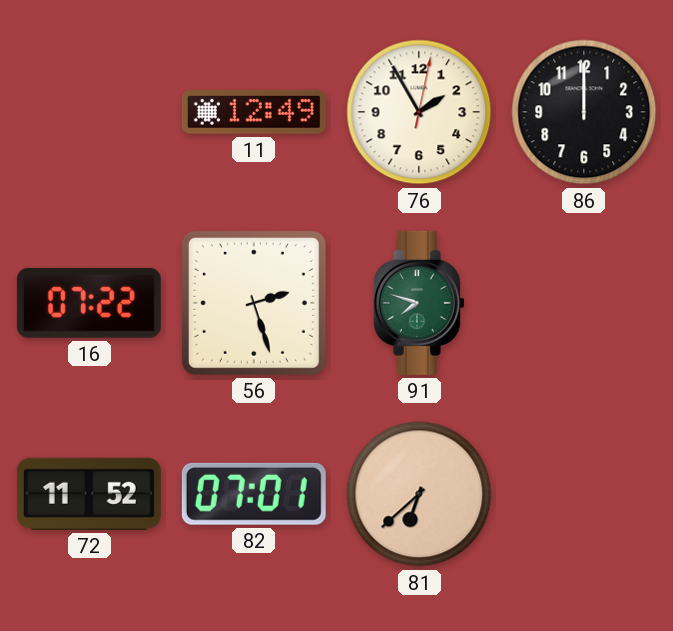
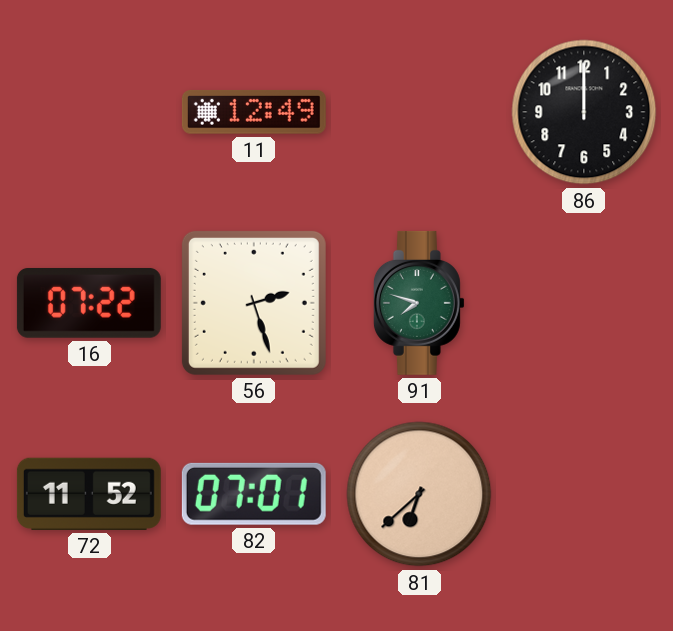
76: 1:55 -> none
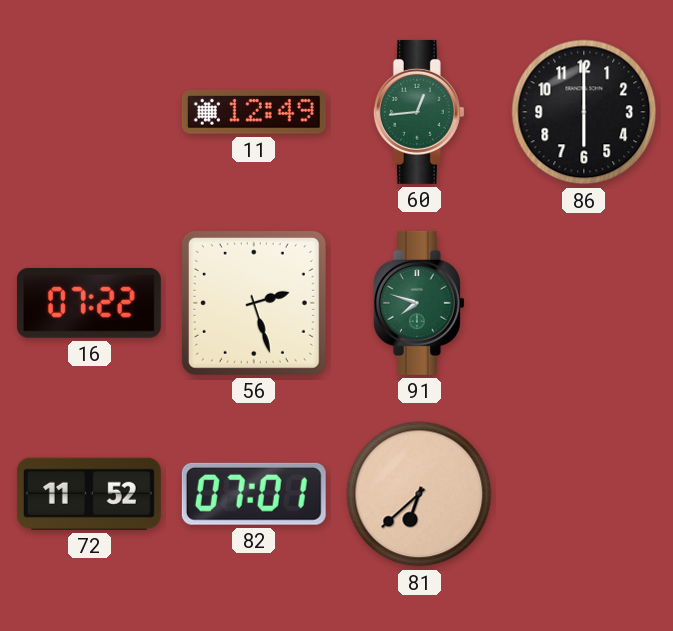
60: none -> 12:44
86: 12:00 -> 6:00
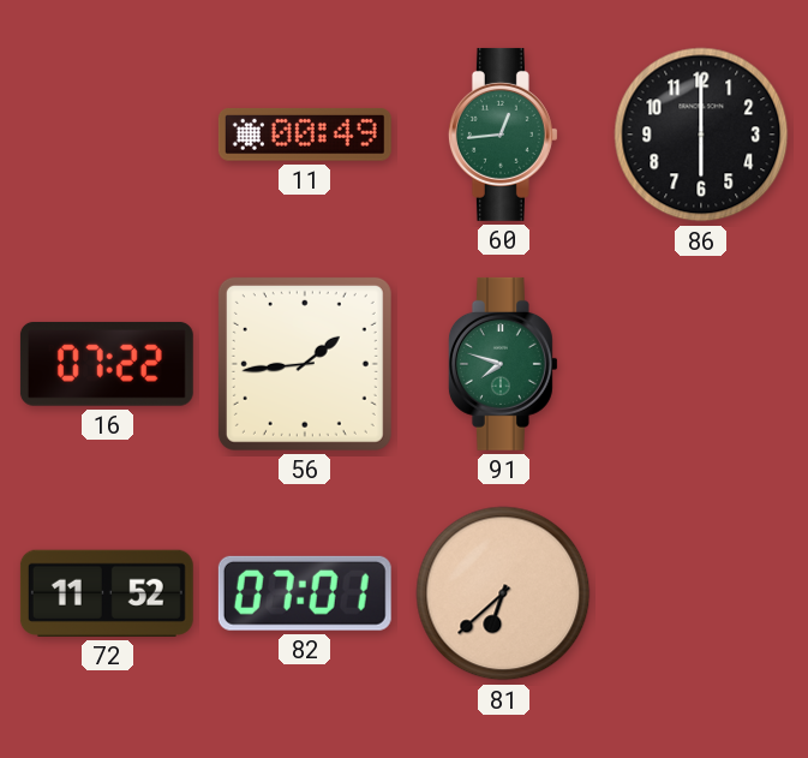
11: 12:49 -> 00:49
56: 2:27 -> 1:44
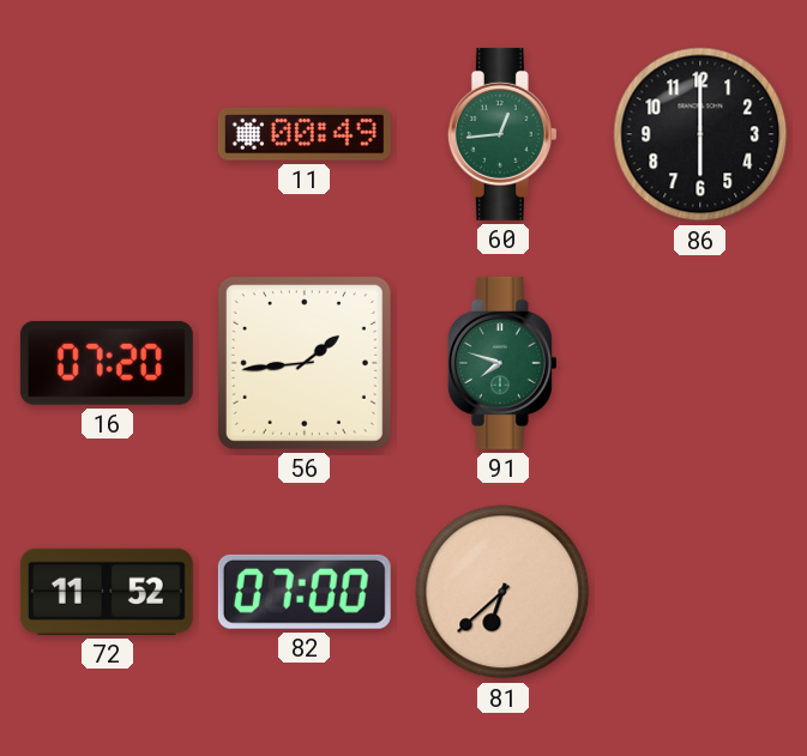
16: 07:22 -> 07:20
82: 07:01 -> 07:00
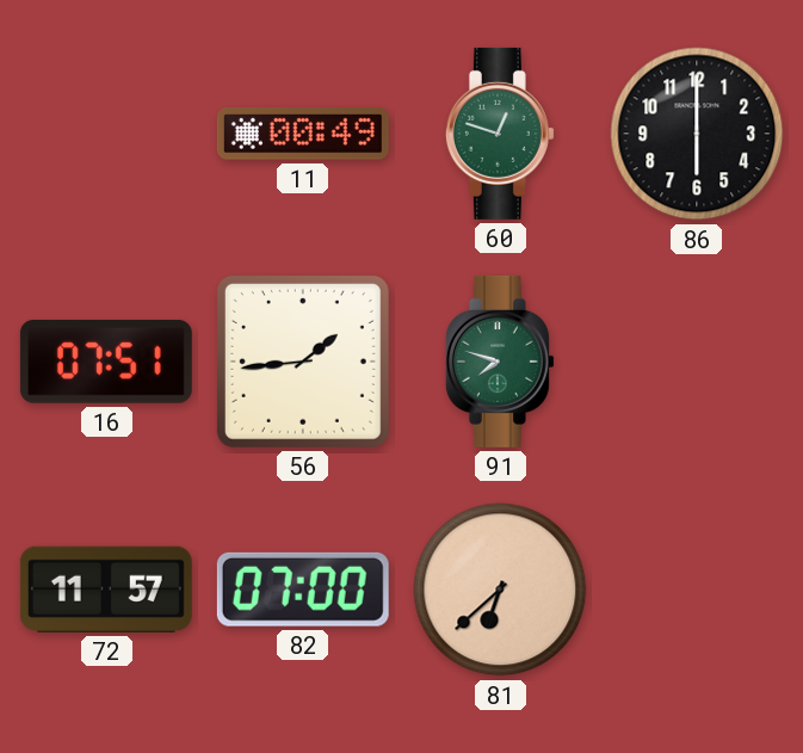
60: 12:44 -> 12:48
16: 07:20 -> 07:51
72: 11:52 -> 11:57
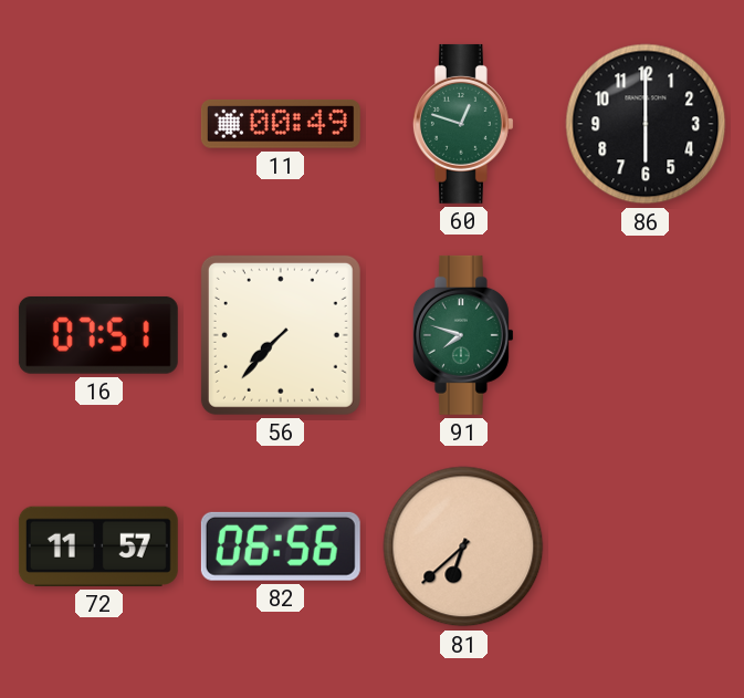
56: 1:44 -> 7:37
82: 07:00 -> 06:56
